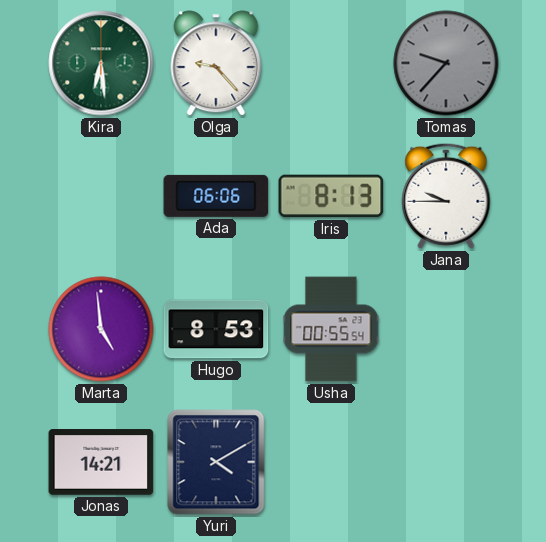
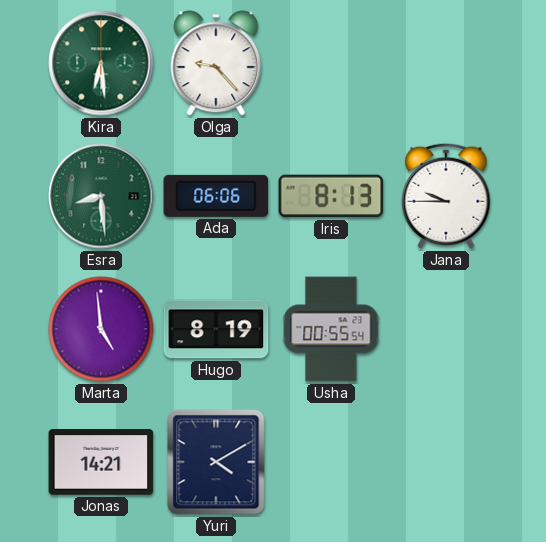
Tomas: 9:37 -> none
Esra: none -> 8:29
Hugo: 8:53 -> 8:19
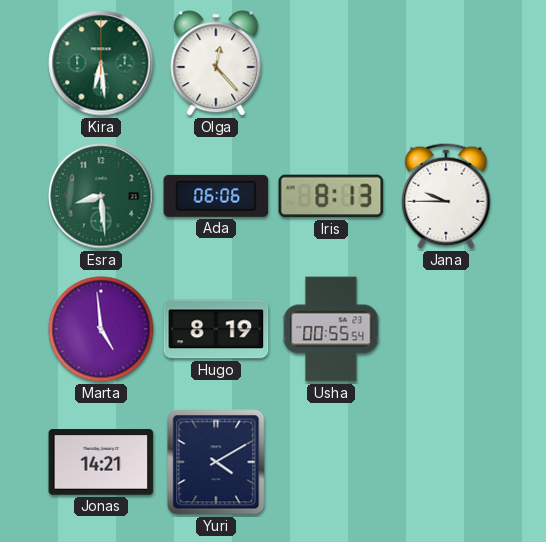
Olga: 9:23 -> 12:23
